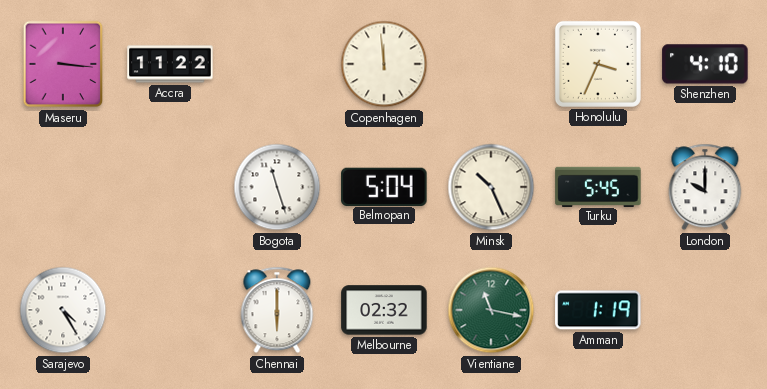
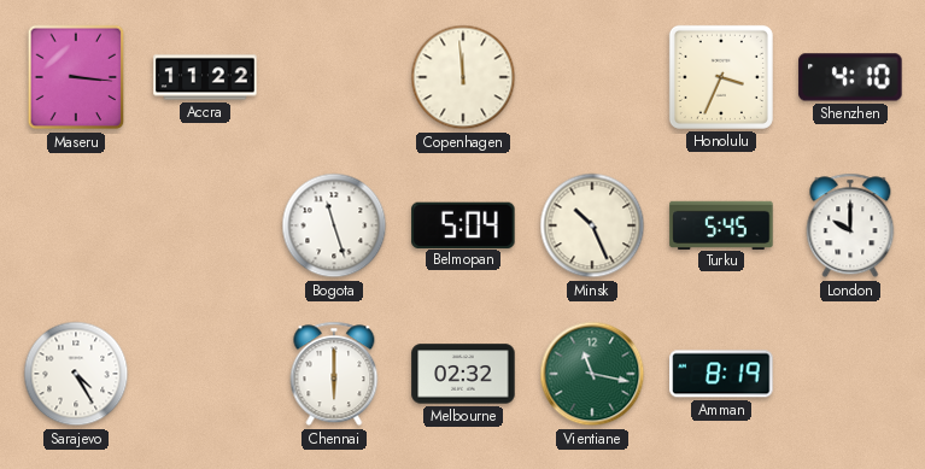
Amman: 1:19 -> 8:19
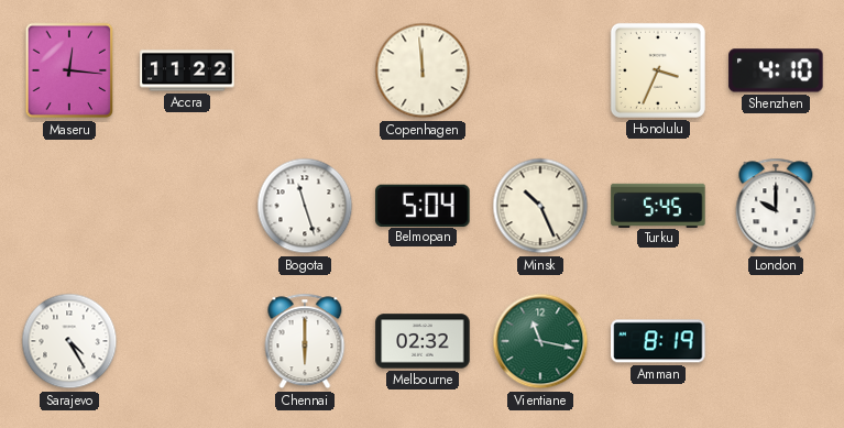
Maseru: 3:16 -> 12:16
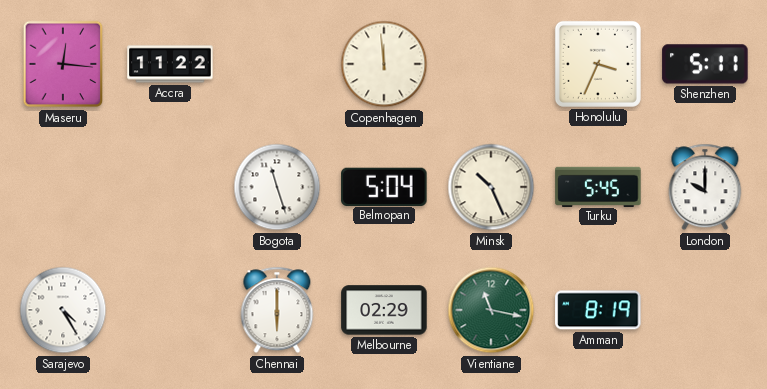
Shenzhen: 4:10 -> 5:11
Melbourne: 02:32 -> 02:29
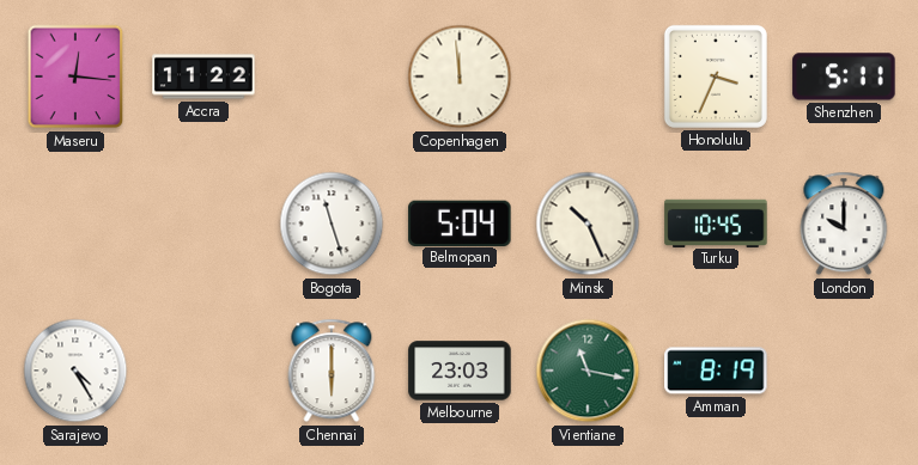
Turku: 5:45 -> 10:45
Melbourne: 02:29 -> 23:03
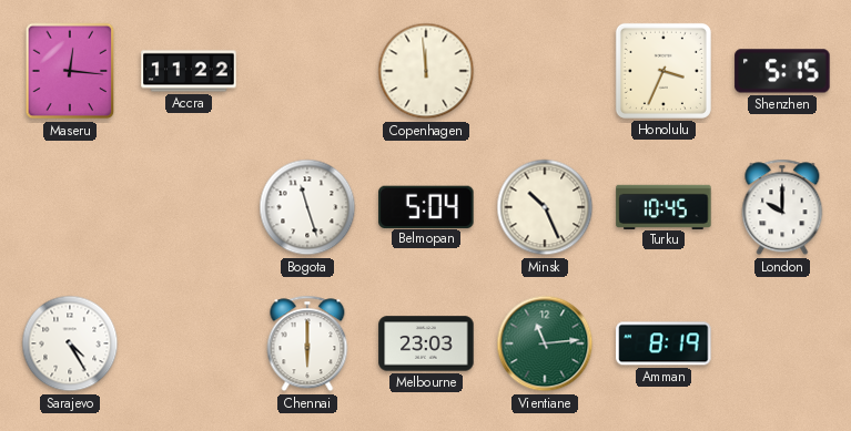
Shenzhen: 5:11 -> 5:15
Vientiane: 11:17 -> 11:14
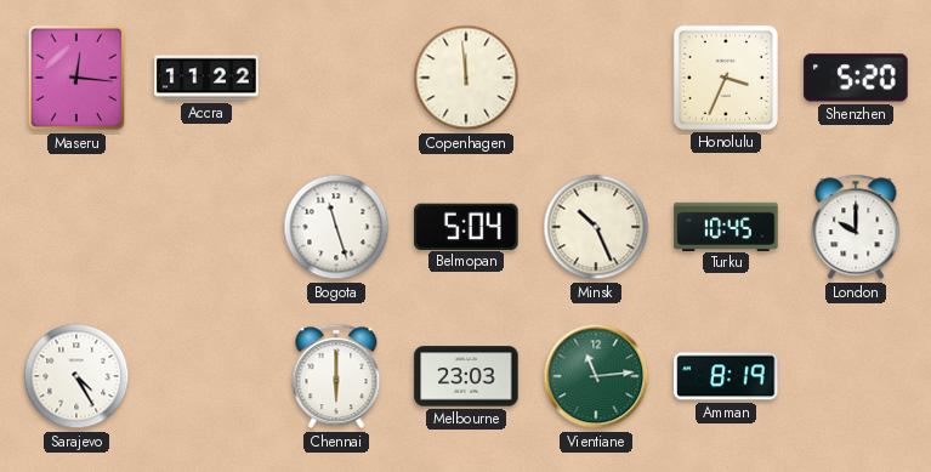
Shenzhen: 5:15 -> 5:20
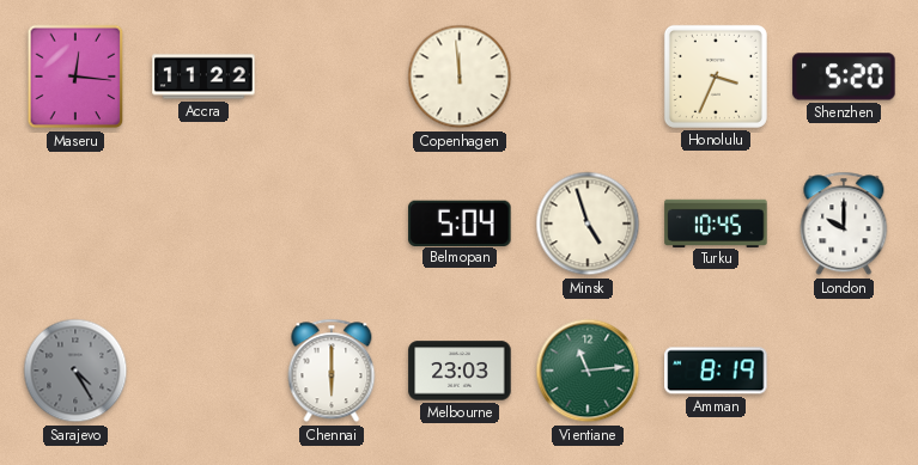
Bogota: 11:27 -> none
Minsk: 10:26 -> 4:57
Sarajevo dial: white -> grey
